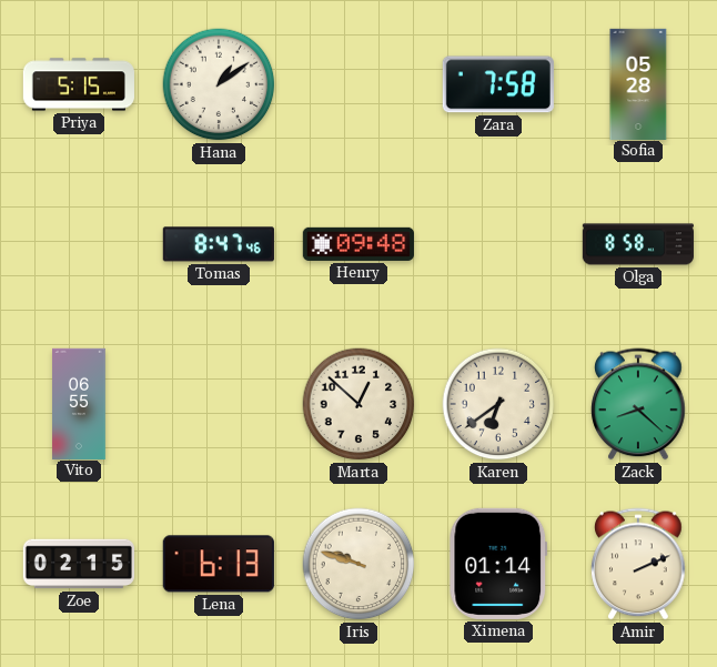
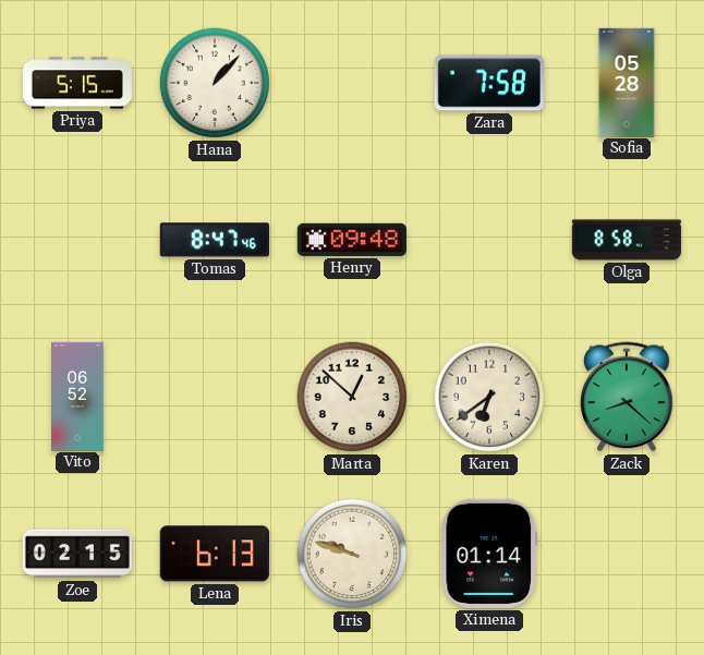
Hana: 1:09 -> 1:07
Vito: 06:55 -> 06:52
Amir: 2:11 -> none
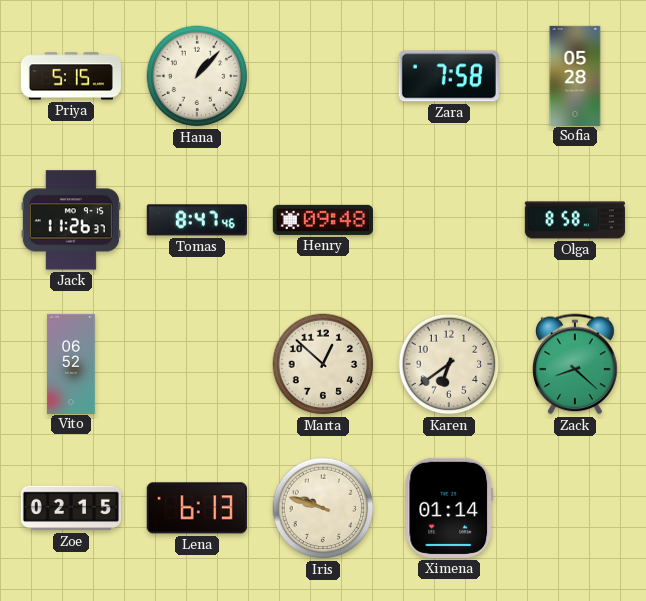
Jack: none -> 11:26
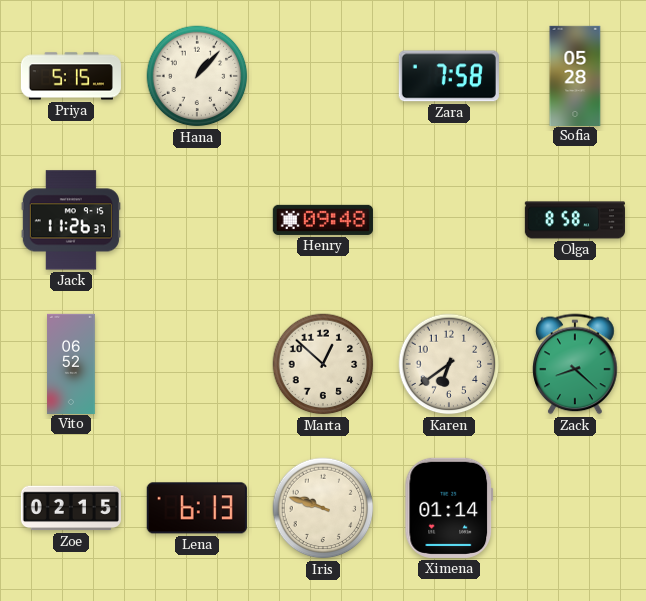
Tomas: 8:47 -> none
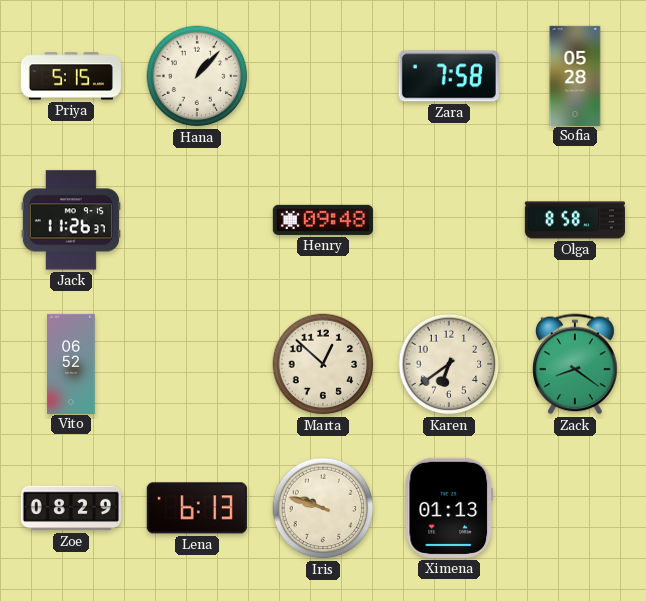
Zack: 8:22 -> 8:21
Zoe: 02:15 -> 08:29
Ximena: 01:14 -> 01:13
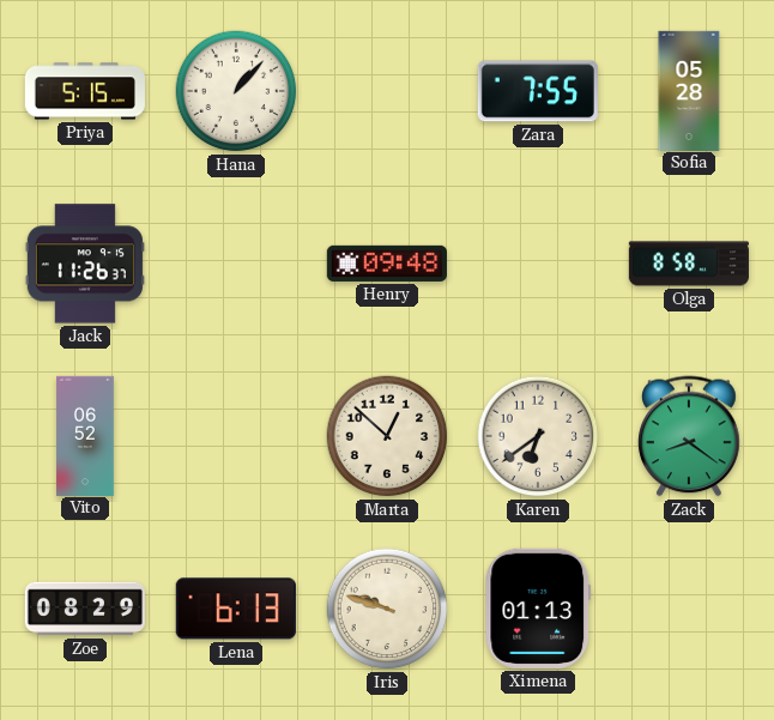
Zara: 7:58 -> 7:55
